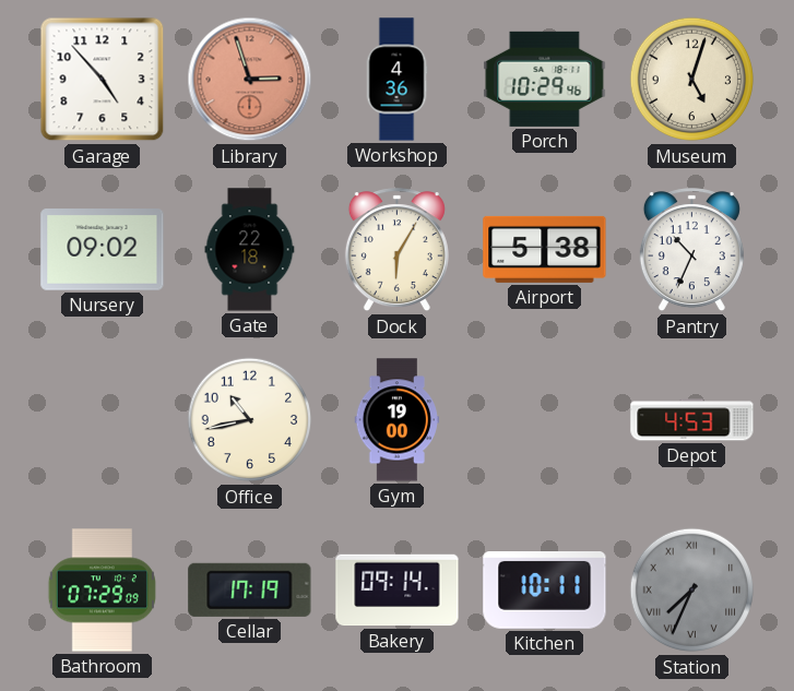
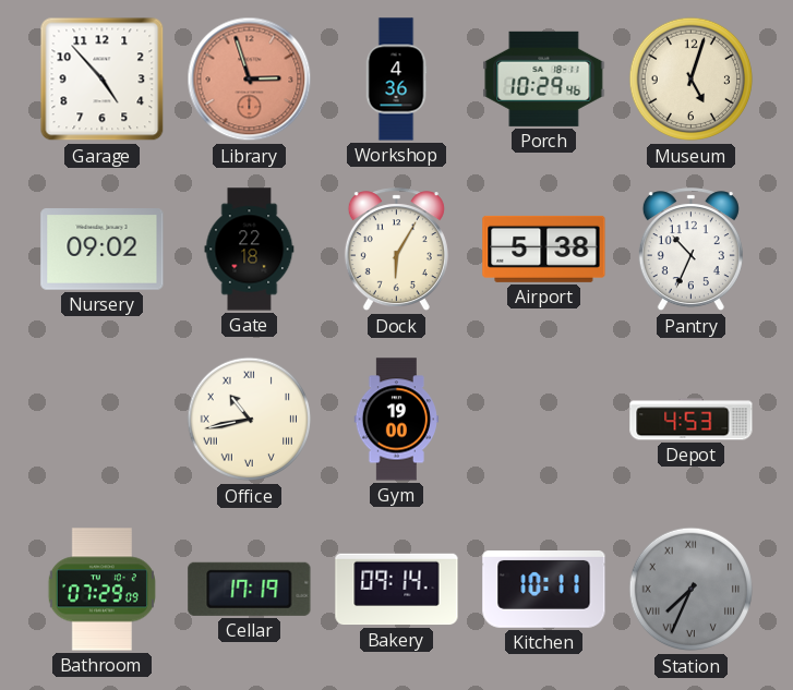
Office numerals: Arabic -> Roman
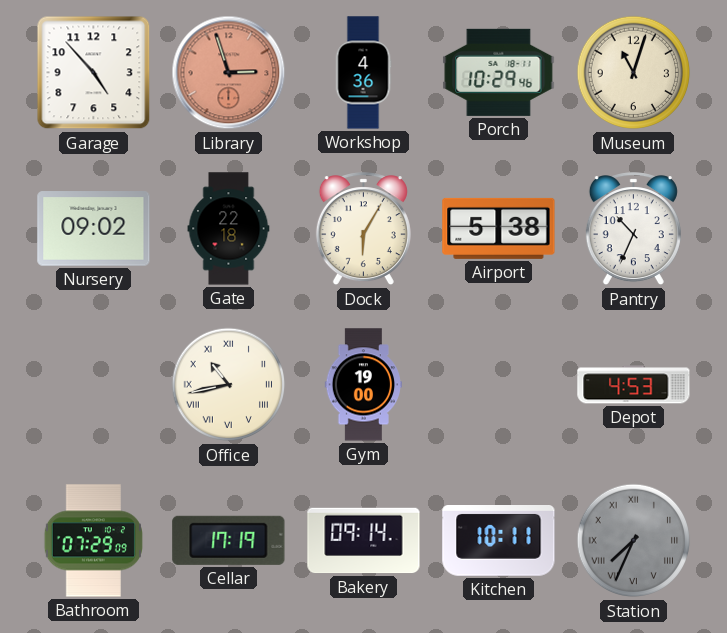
Museum: 5:03 -> 11:03
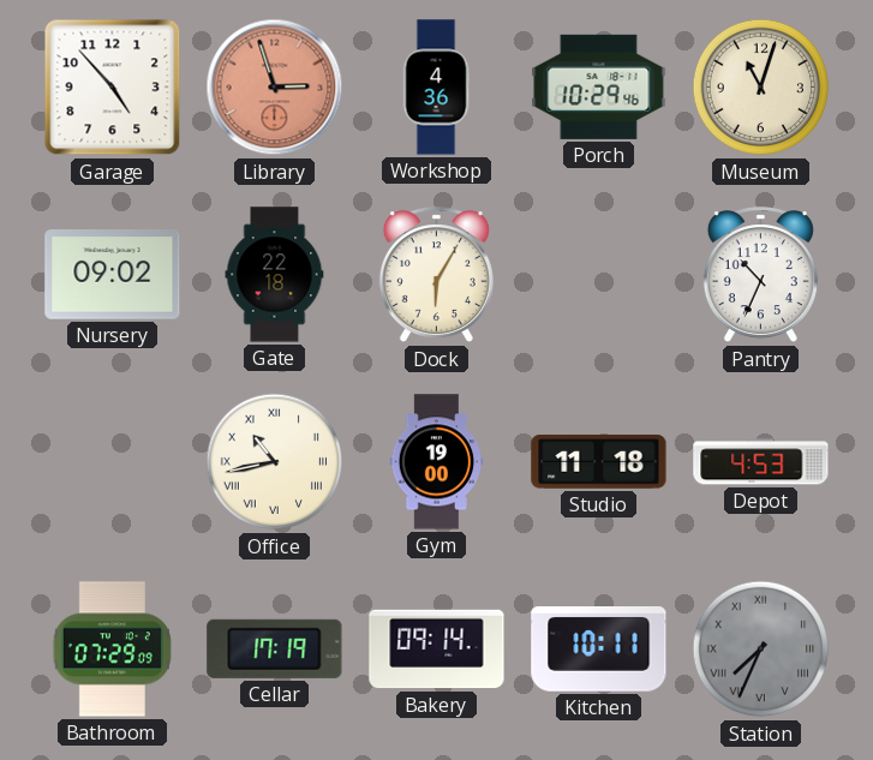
Airport: 5:38 -> none
Studio: none -> 11:18
